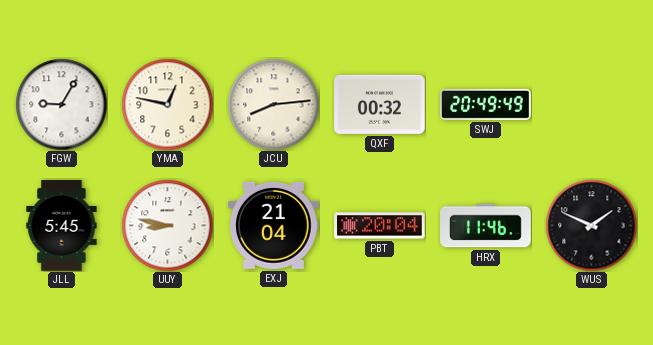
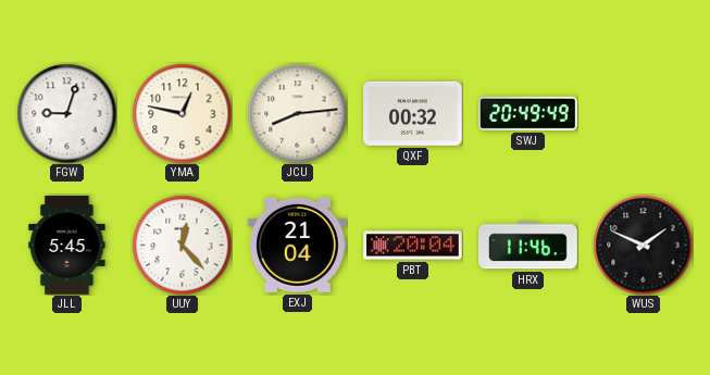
FGW: 9:05 -> 9:03
UUY: 8:47 -> 12:23
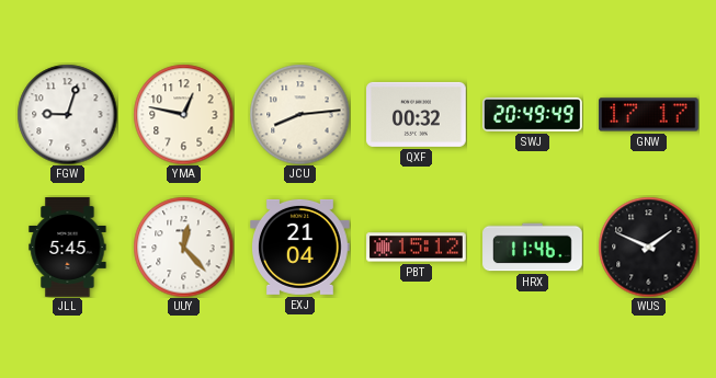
GNW: none -> 17:17
PBT: 20:04 -> 15:12
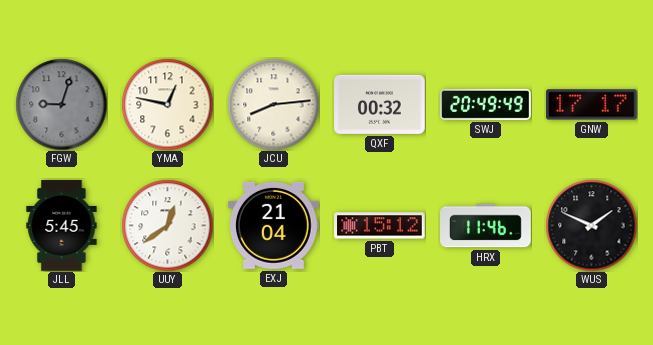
FGW dial: white -> grey
UUY: 12:23 -> 12:39
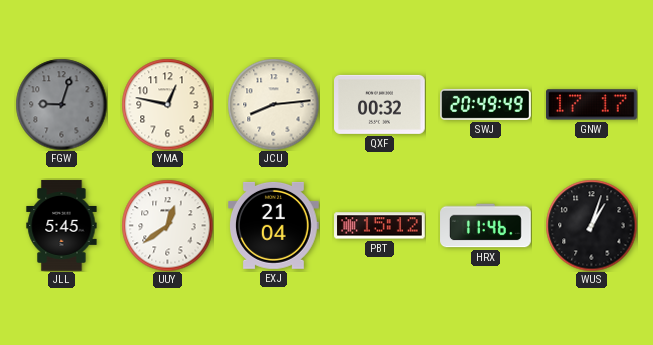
WUS: 1:49 -> 1:03
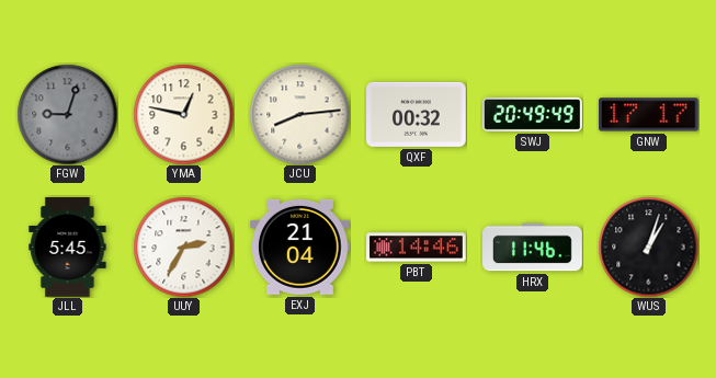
UUY: 12:39 -> 2:35
PBT: 15:12 -> 14:46
